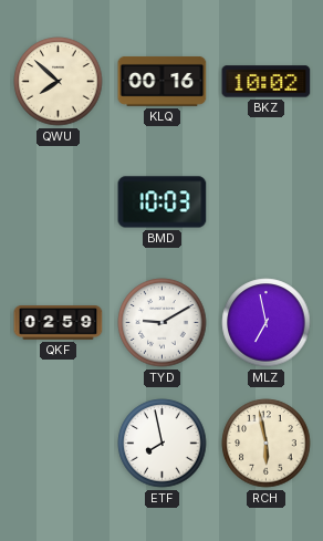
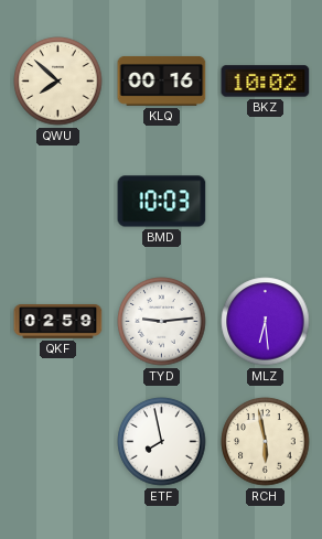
TYD: 9:10 -> 9:14
MLZ: 6:58 -> 6:29
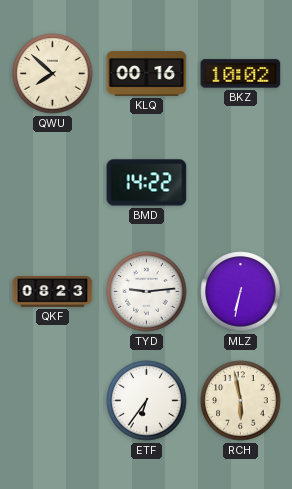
BMD: 10:03 -> 14:22
QKF: 02:59 -> 08:23
MLZ: 6:29 -> 6:32
ETF: 7:58 -> 6:36
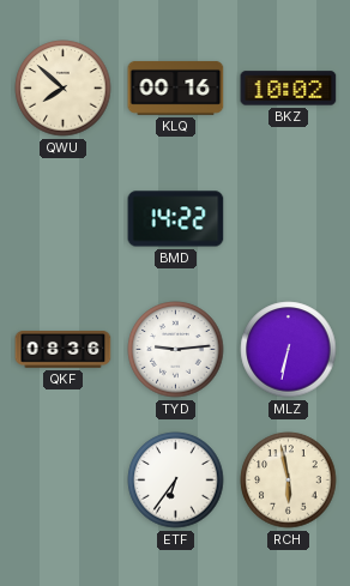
QKF: 08:23 -> 08:36
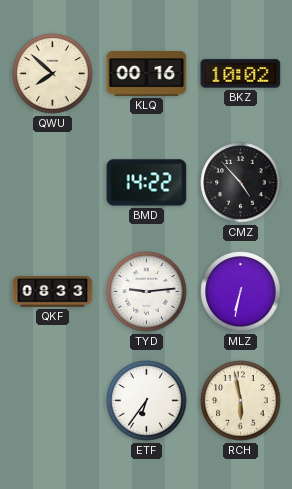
CMZ: none -> 4:53
QKF: 08:36 -> 08:33
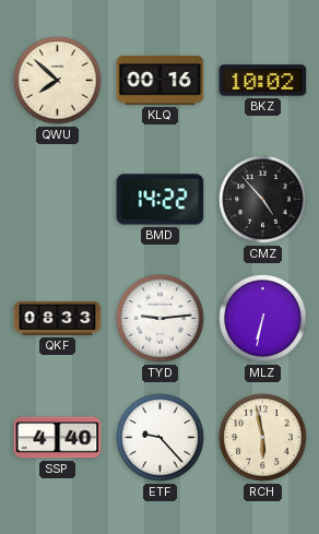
SSP: none -> 4:40
ETF: 6:36 -> 9:23
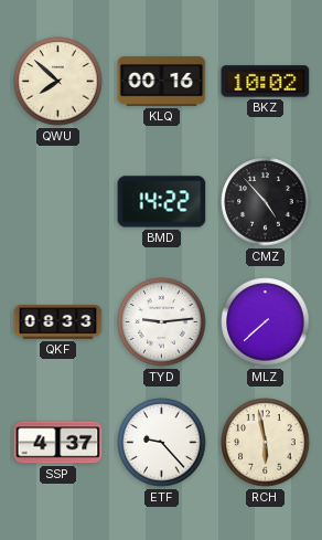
MLZ: 6:32 -> 7:38
SSP: 4:40 -> 4:37
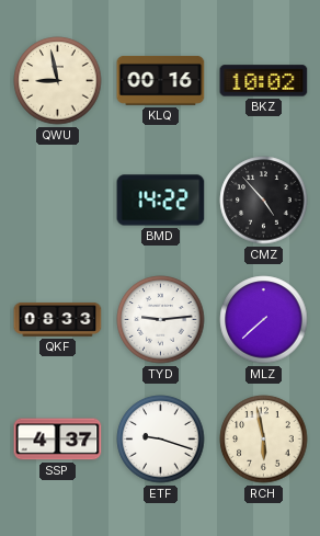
QWU: 7:52 -> 8:58
ETF: 9:23 -> 9:18
